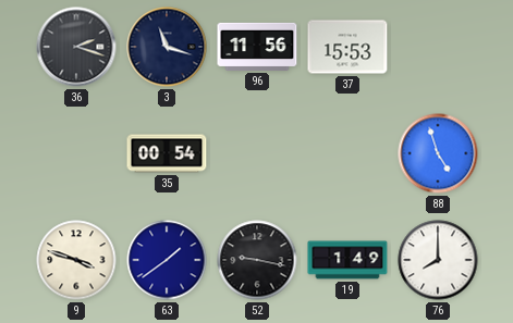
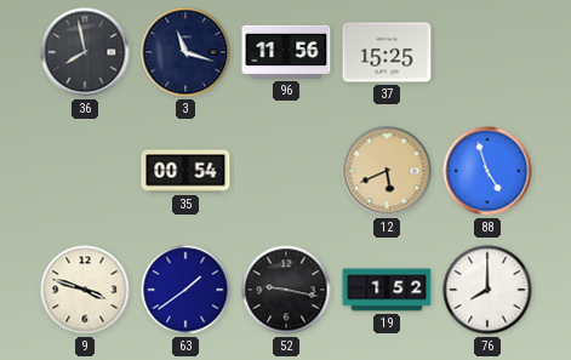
36: 2:18 -> 7:58
37: 15:53 -> 15:25
12: none -> 5:41
19: 1:49 -> 1:52
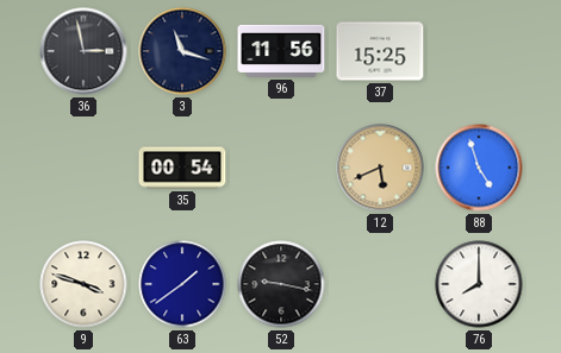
36: 7:58 -> 2:58
19: 1:52 -> none
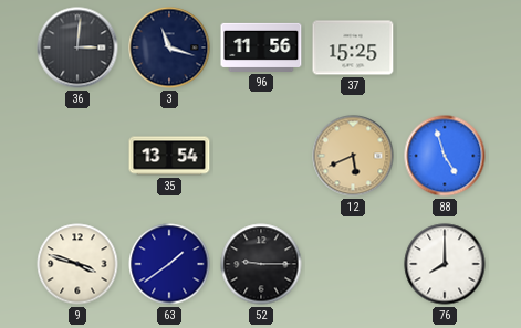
36: 2:58 -> 3:01
35: 00:54 -> 13:54
52: 9:17 -> 9:15
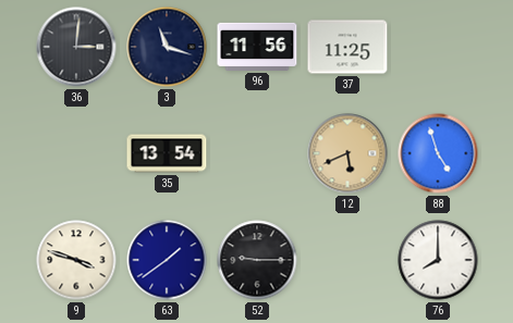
37: 15:25 -> 11:25
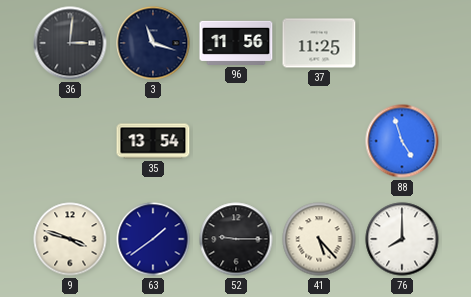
12: 5:41 -> none
41: none -> 5:23
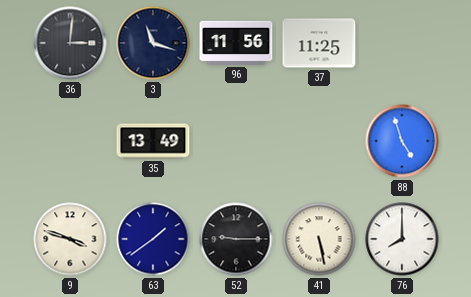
35: 13:54 -> 13:49
41: 5:23 -> 5:28
